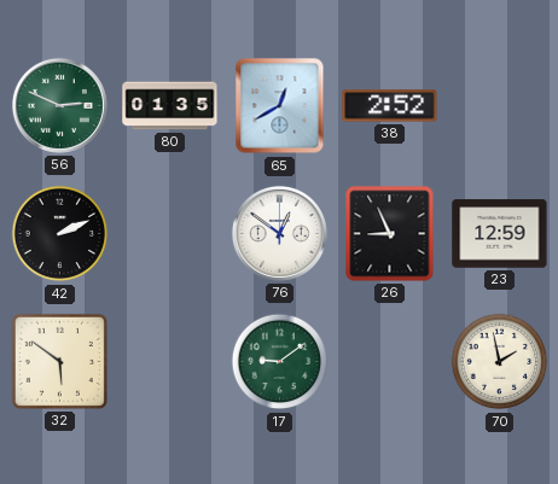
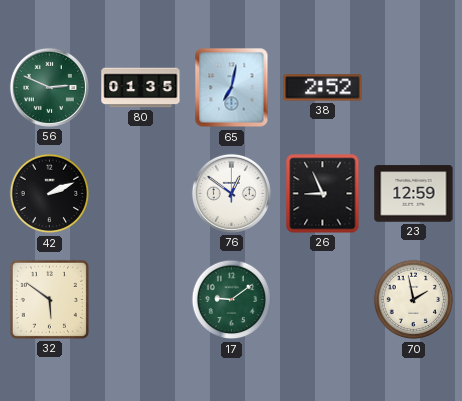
65: 12:40 -> 7:02
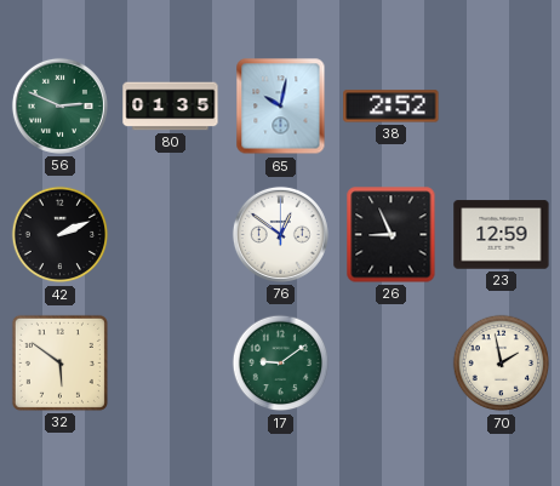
65: 7:02 -> 10:02
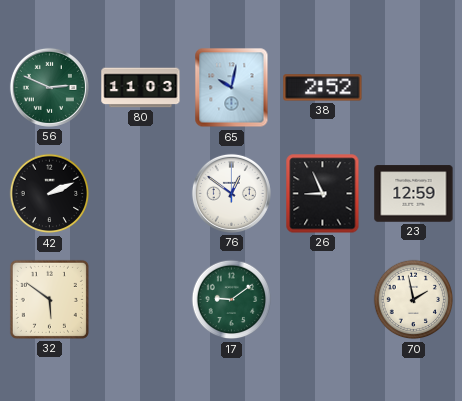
80: 01:35 -> 11:03
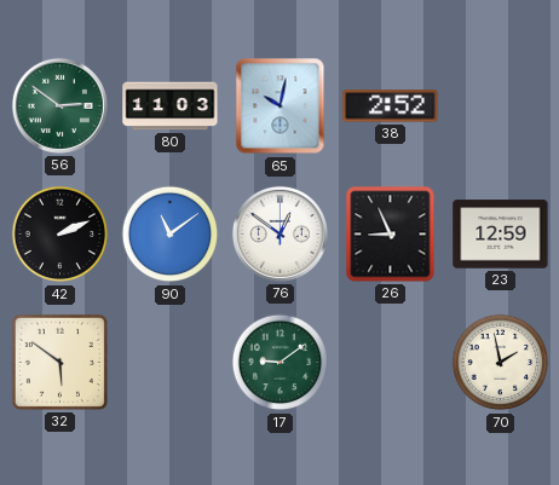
56: 2:49 -> 2:51
90: none -> 11:09
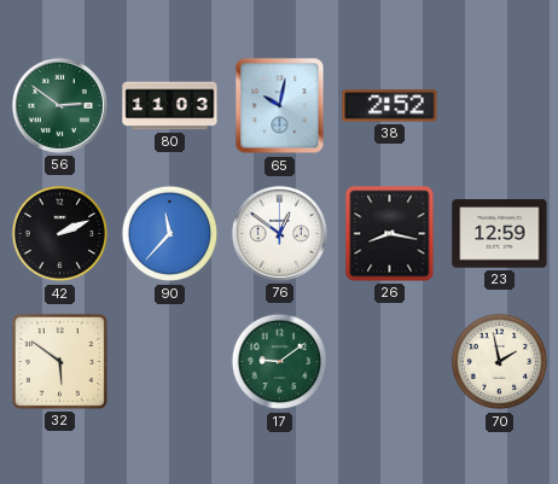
90: 11:09 -> 11:37
26: 8:56 -> 8:17
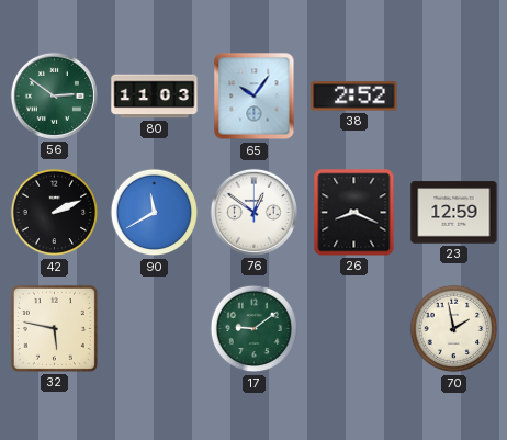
65: 10:02 -> 10:06
90: 11:37 -> 11:40
26: 8:17 -> 8:19
32: 5:51 -> 5:47
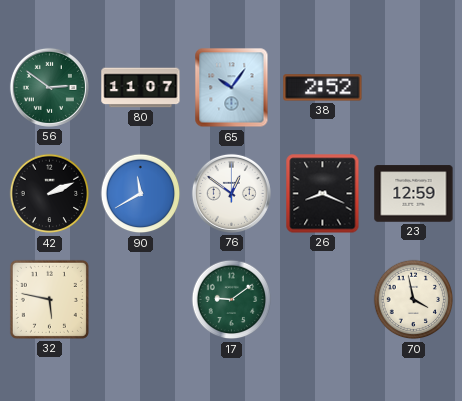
80: 11:03 -> 11:07
70: 1:58 -> 3:58
